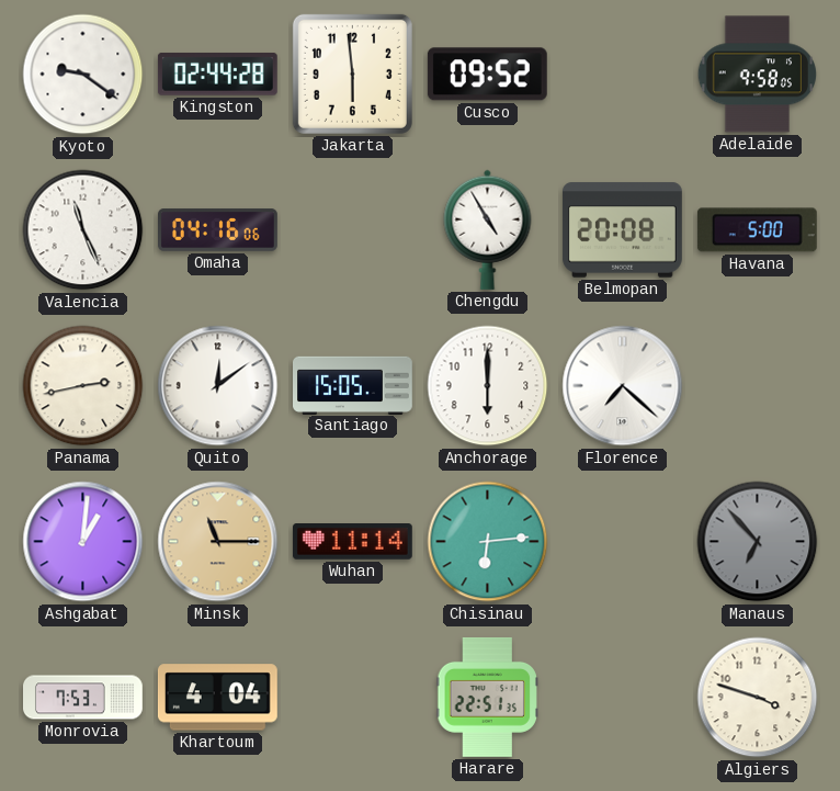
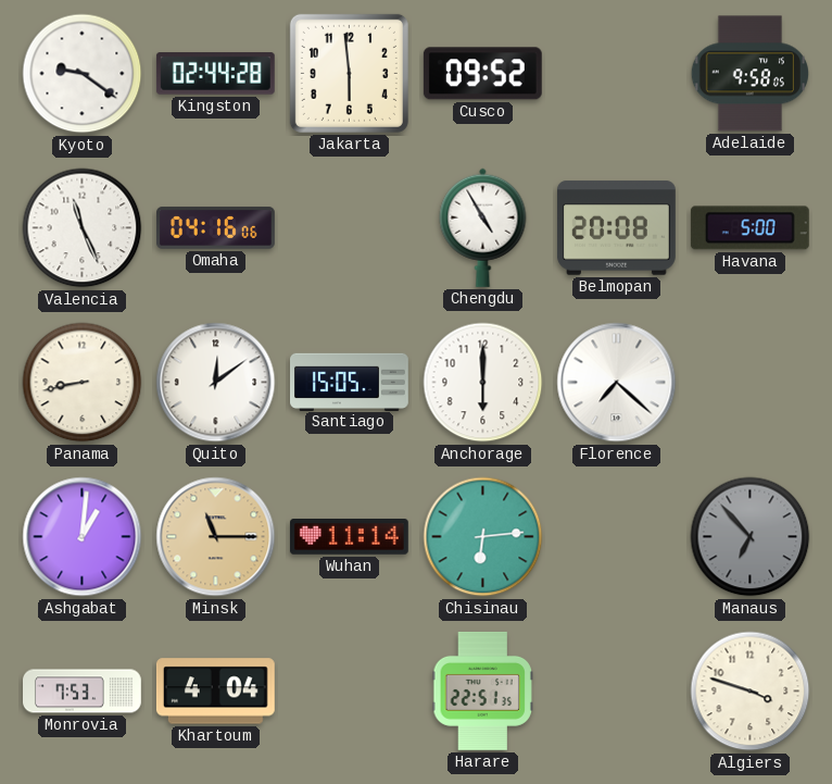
Panama: 2:43 -> 8:43
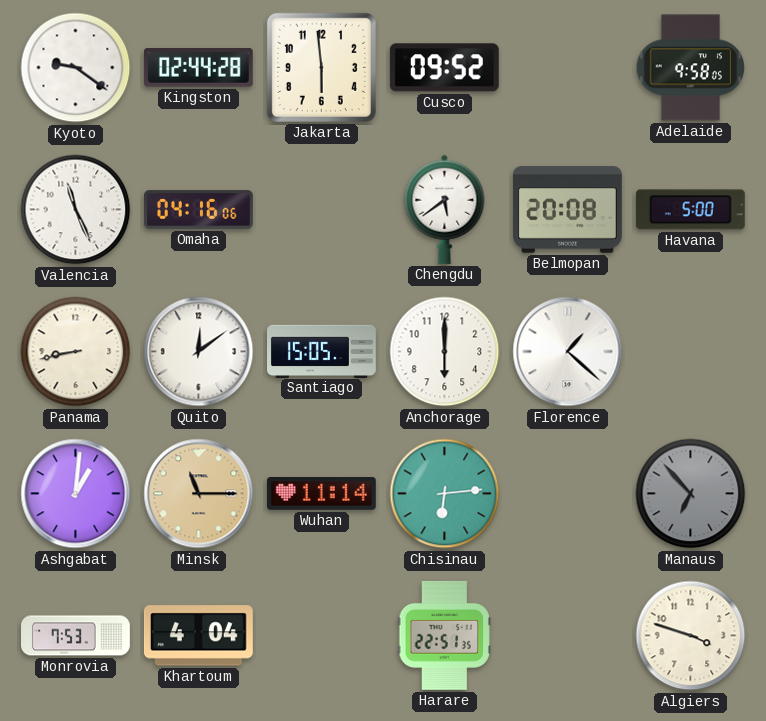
Chengdu: 4:55 -> 5:39
Florence: 7:22 -> 1:22
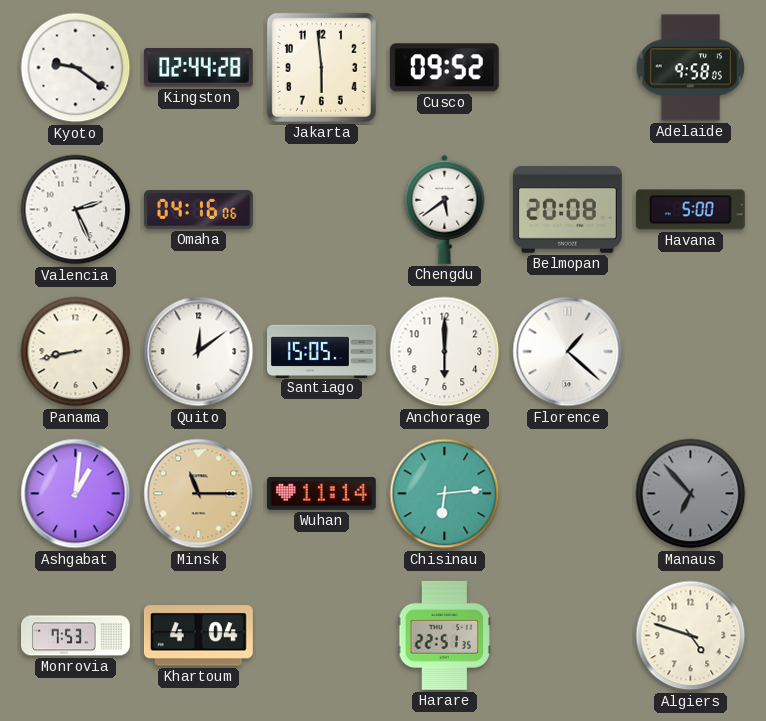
Valencia: 11:26 -> 2:26
Algiers: 3:48 -> 4:48
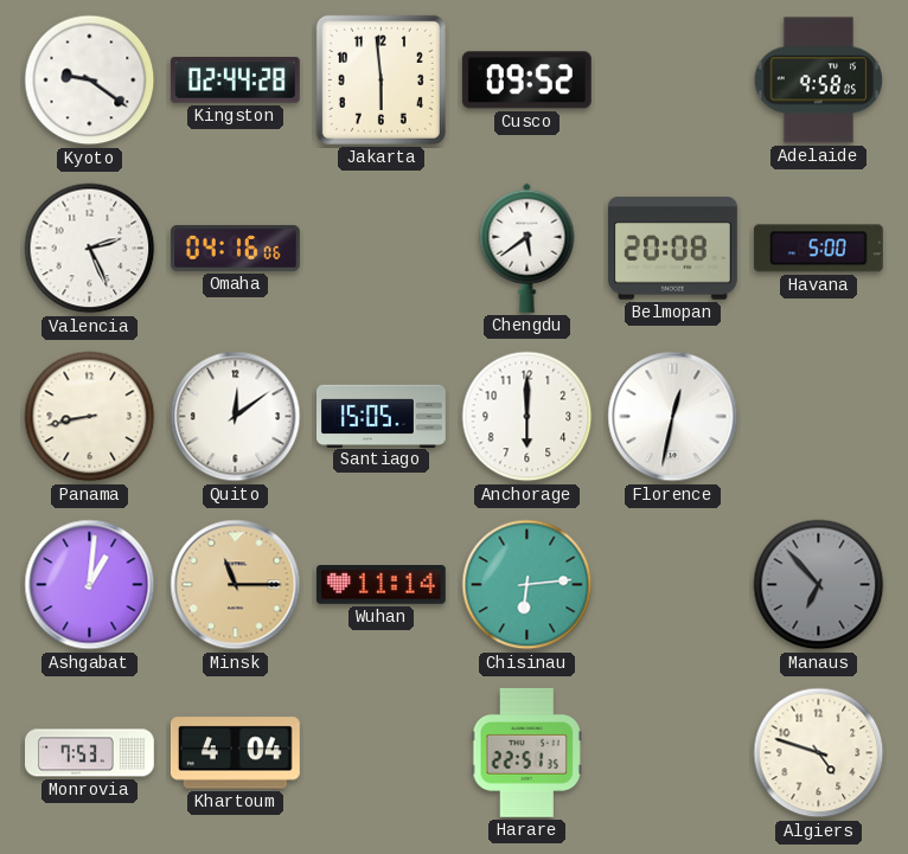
Florence: 1:22 -> 12:32
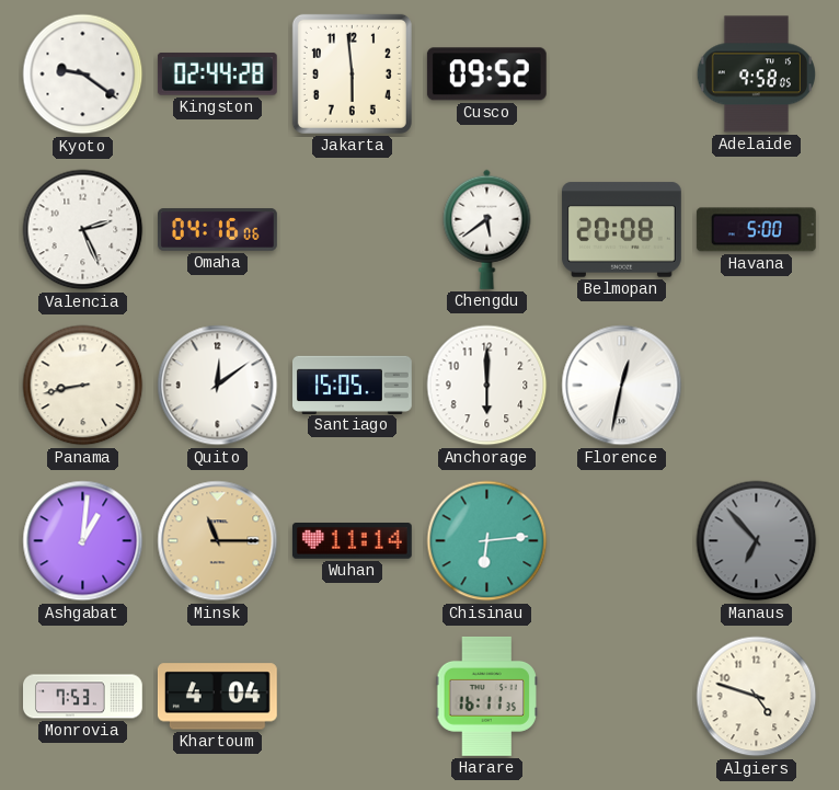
Harare: 22:51 -> 16:11
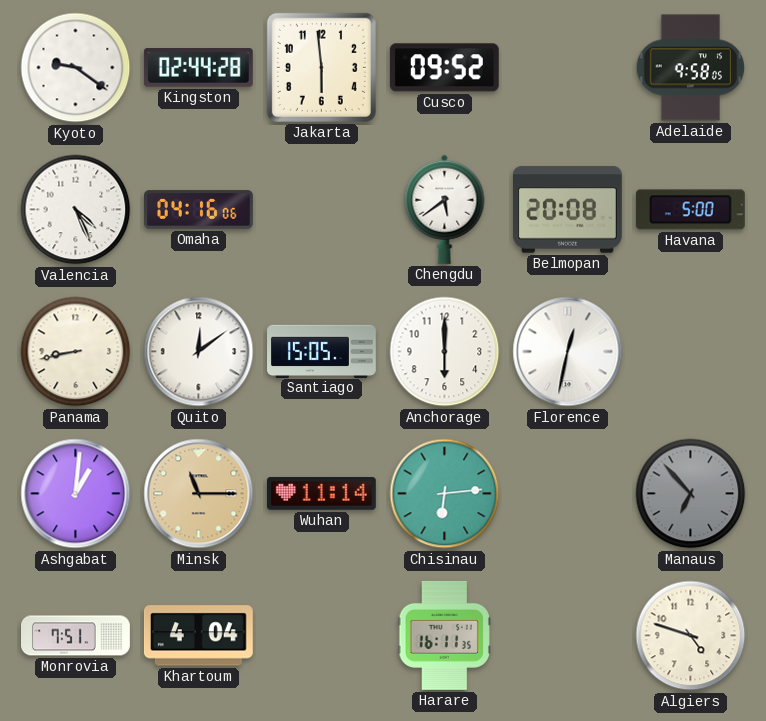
Valencia: 2:26 -> 4:26
Monrovia: 7:53 -> 7:51
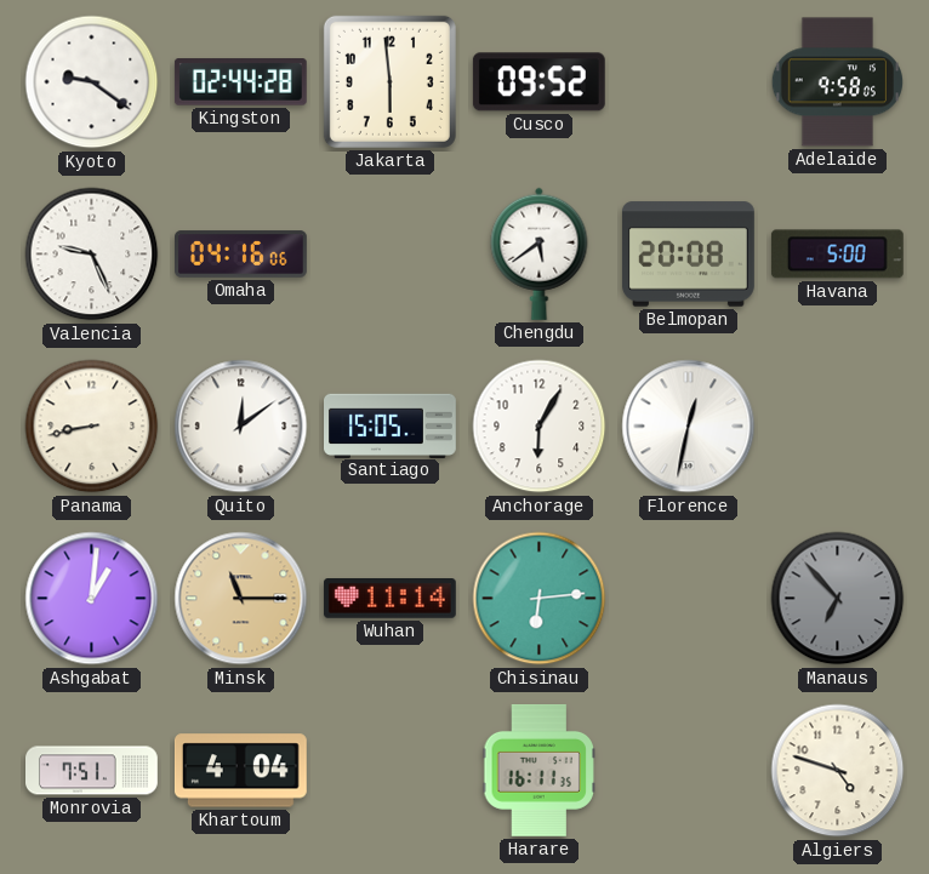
Valencia: 4:26 -> 9:26
Anchorage: 6:00 -> 6:05
